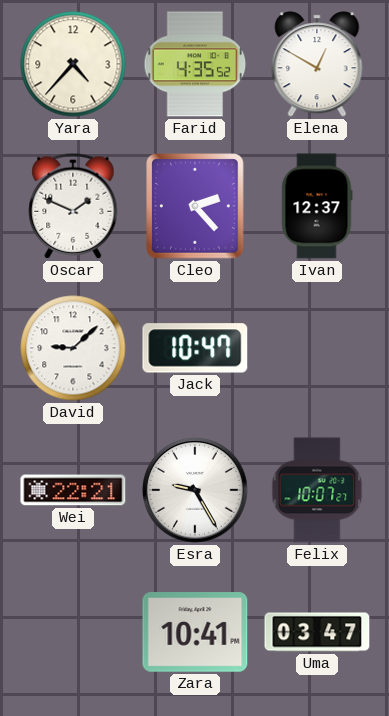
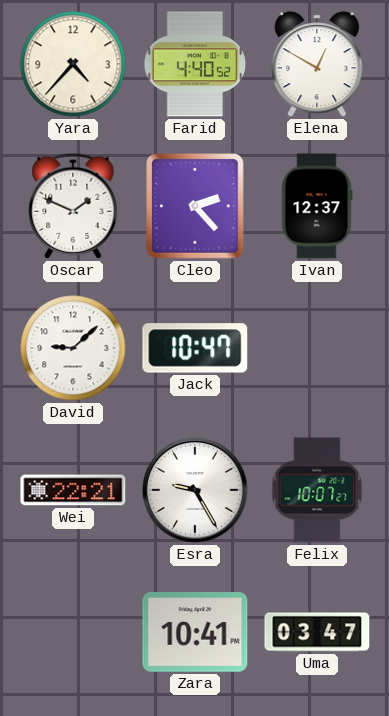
Farid: 4:35 -> 4:40
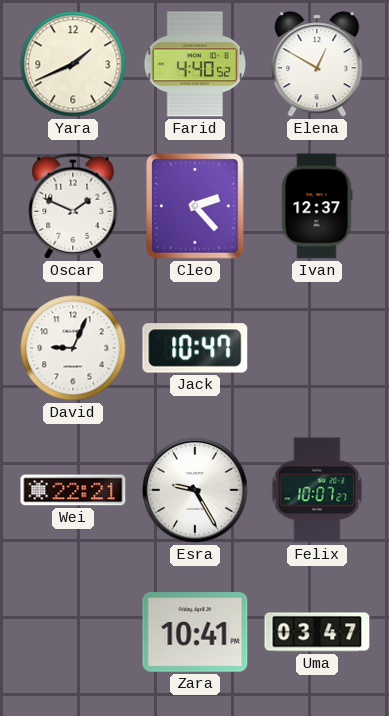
Yara: 4:37 -> 1:41
David: 9:08 -> 9:04
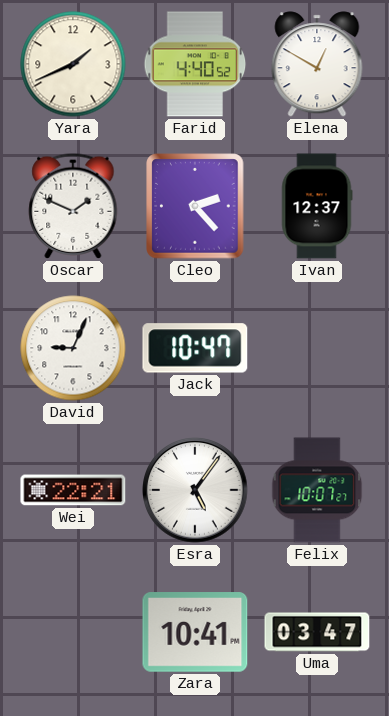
Esra: 9:25 -> 5:06
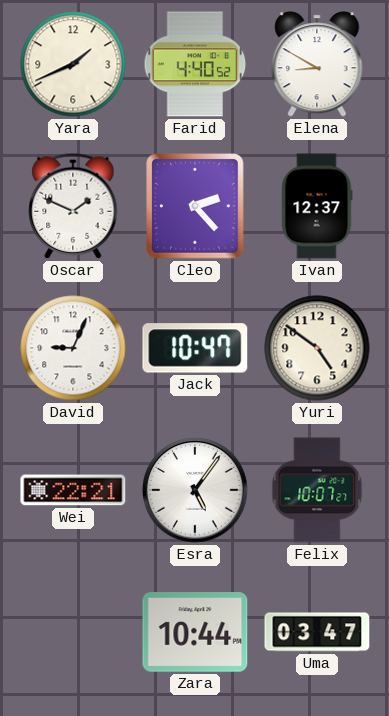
Elena: 12:50 -> 8:50
Yuri: none -> 4:51
Zara: 10:41 -> 10:44
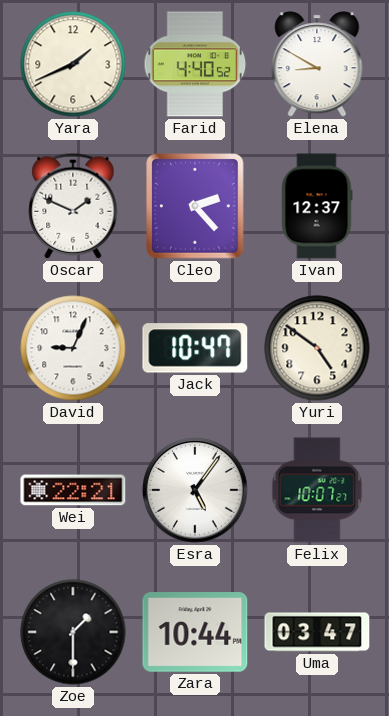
Zoe: none -> 1:30
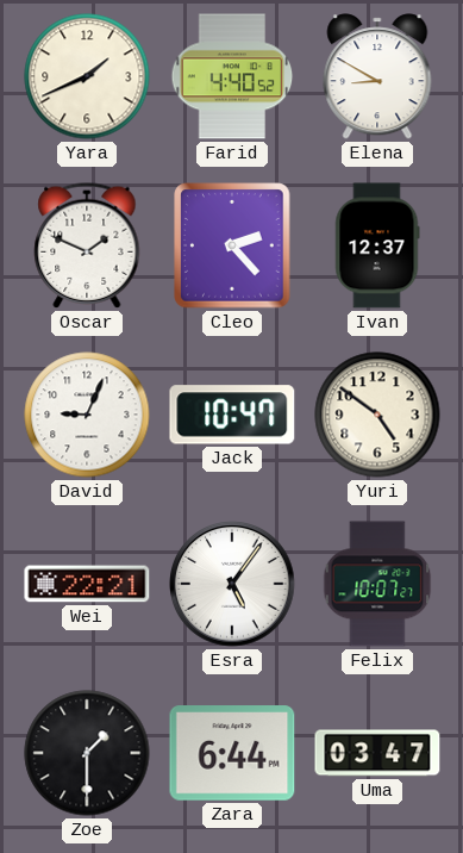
Zara: 10:44 -> 6:44
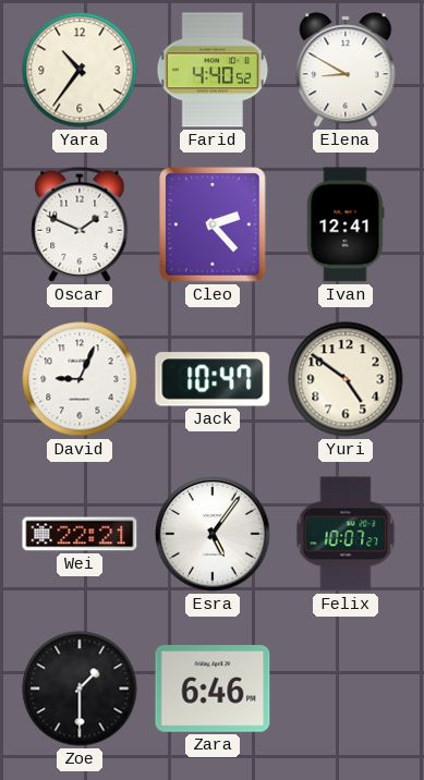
Yara: 1:41 -> 10:36
Ivan: 12:37 -> 12:41
Zara: 6:44 -> 6:46
Uma: 03:47 -> none
